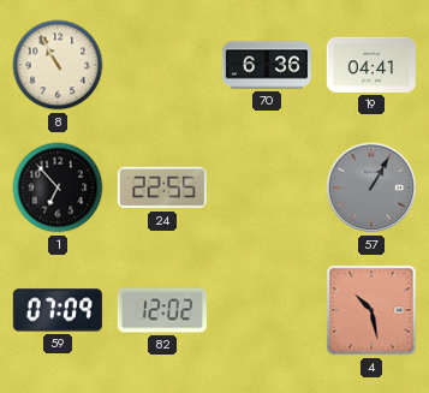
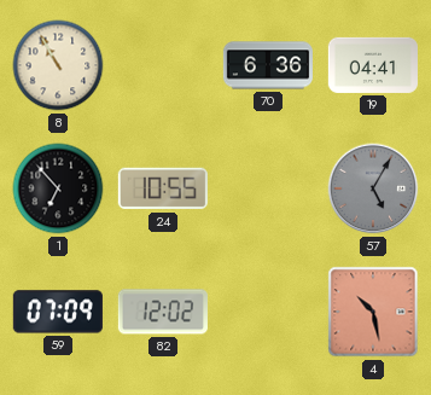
24: 22:55 -> 10:55
57: 1:05 -> 5:05
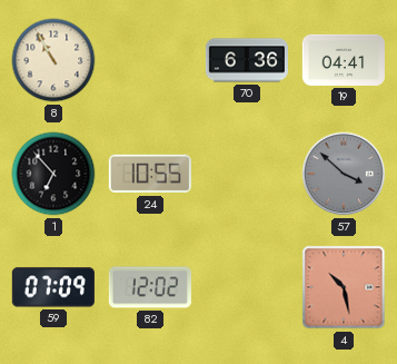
57: 5:05 -> 3:52
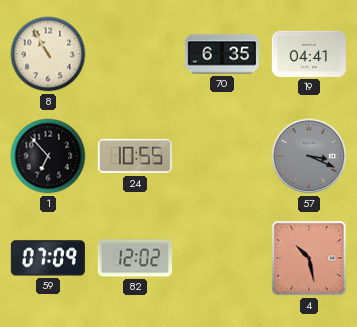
70: 6:36 -> 6:35
57: 3:52 -> 3:19
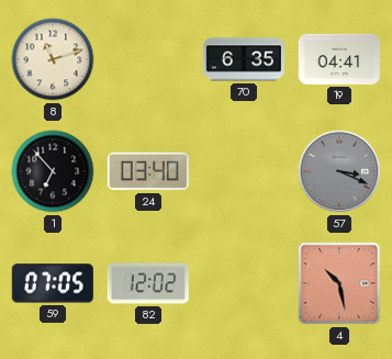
8: 10:55 -> 11:12
24: 10:55 -> 03:40
59: 07:09 -> 07:05
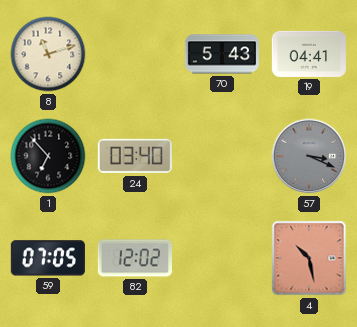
70: 6:35 -> 5:43
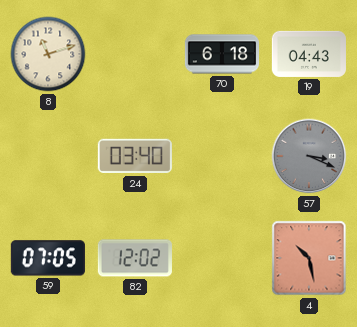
70: 5:43 -> 6:18
19: 04:41 -> 04:43
1: 6:53 -> none
